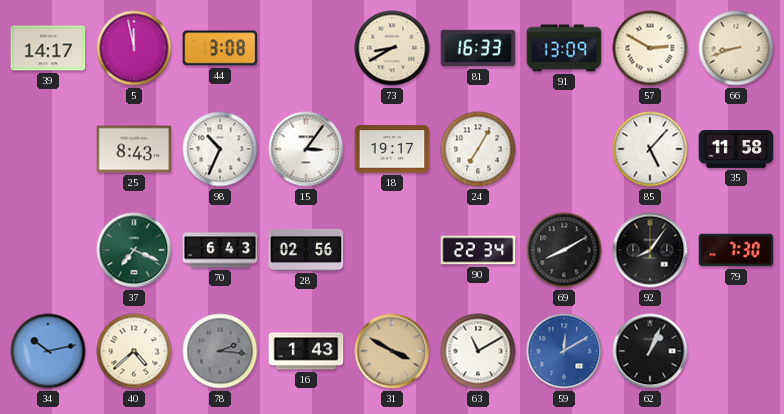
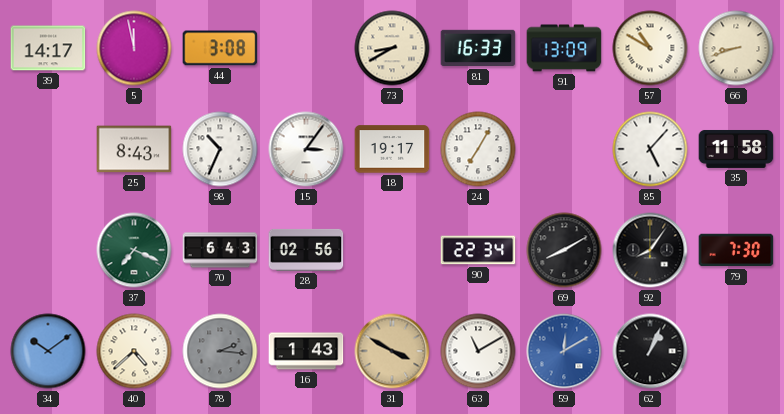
57: 2:50 -> 10:50
34: 10:13 -> 10:09
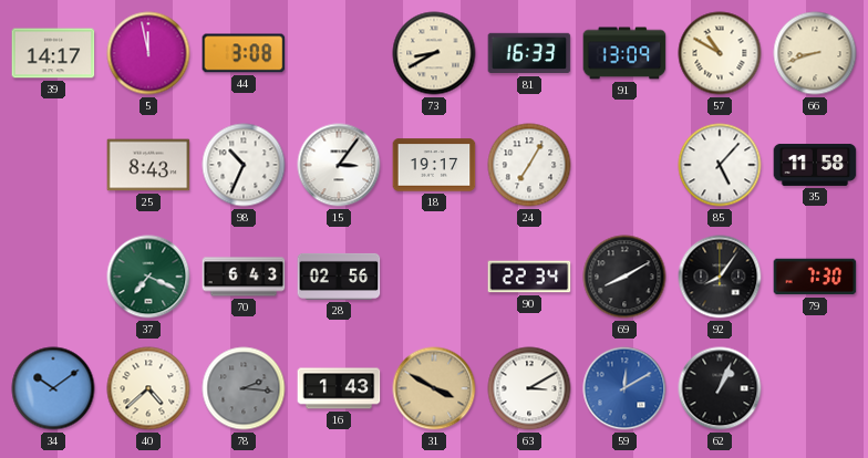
63: 11:10 -> 3:10
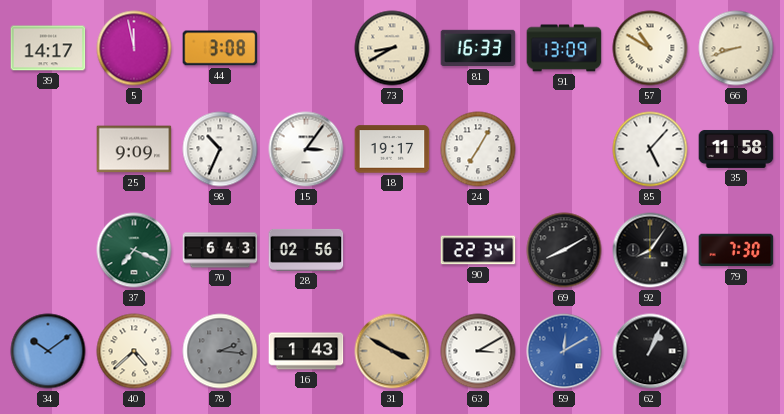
25: 8:43 -> 9:09
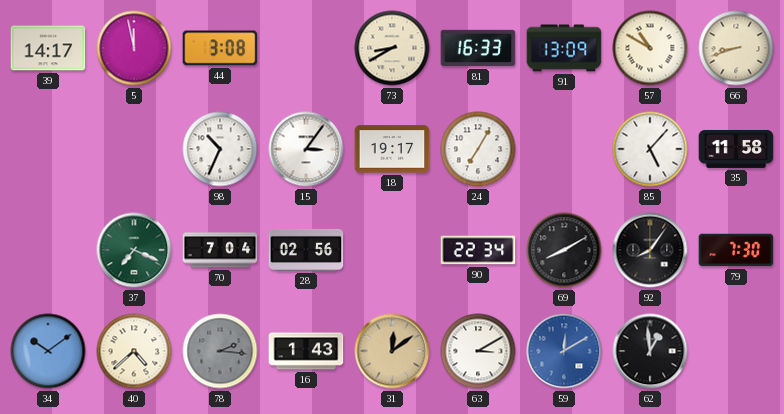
25: 9:09 -> none
70: 6:43 -> 7:04
31: 3:50 -> 12:09
62: 1:04 -> 12:59
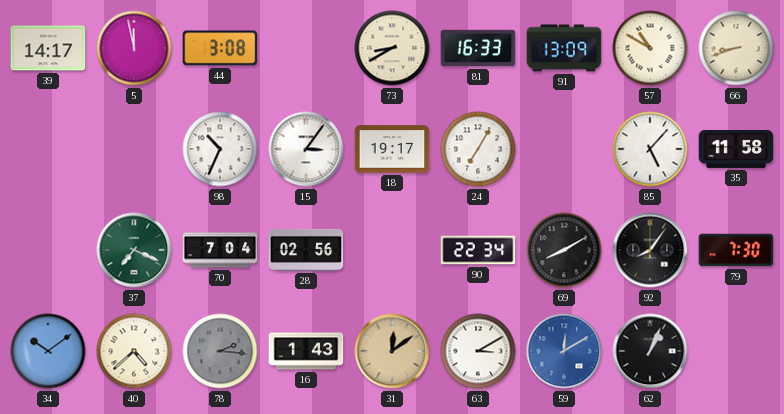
62: 12:59 -> 1:04
